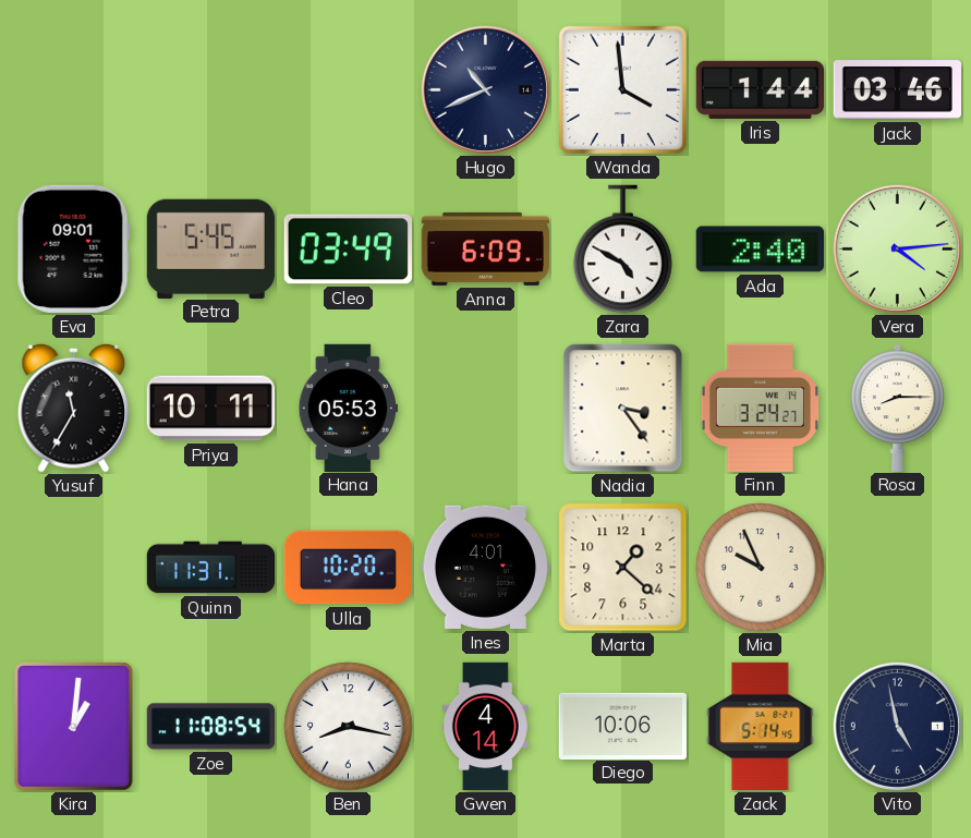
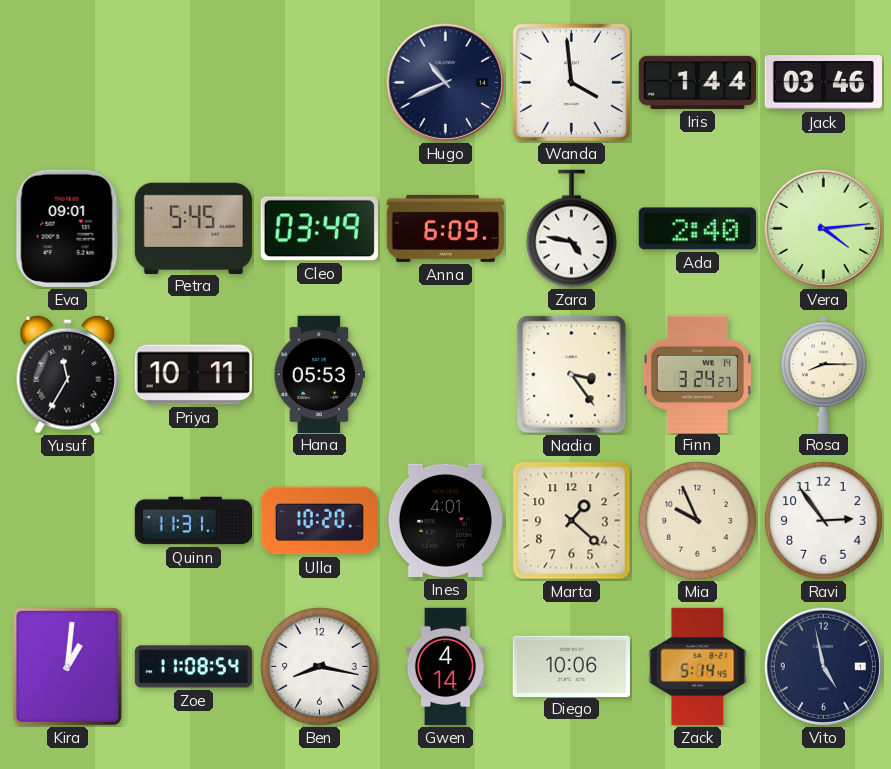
Zara: 4:50 -> 4:47
Ravi: none -> 2:54
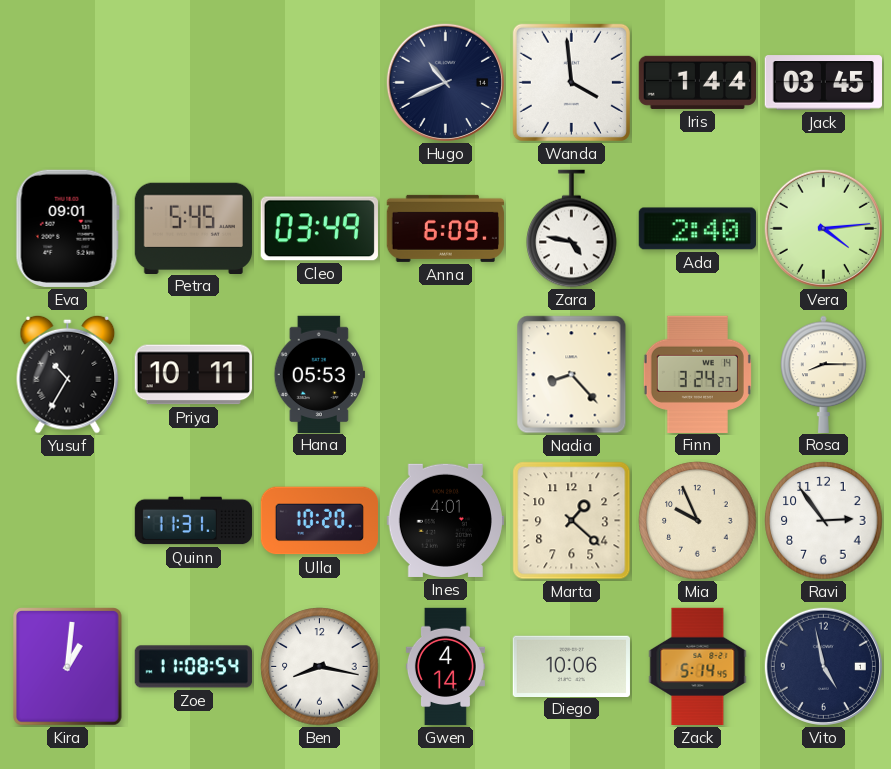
Jack: 03:46 -> 03:45
Yusuf: 11:35 -> 10:35
Nadia: 3:24 -> 8:23
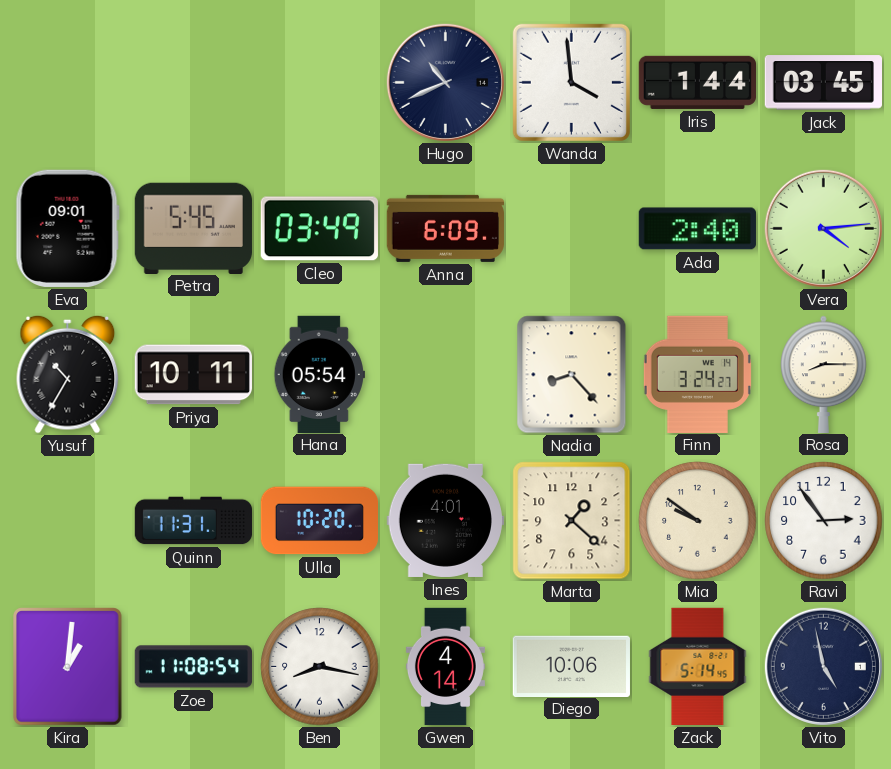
Zara: 4:47 -> none
Hana: 05:53 -> 05:54
Mia: 9:56 -> 9:51
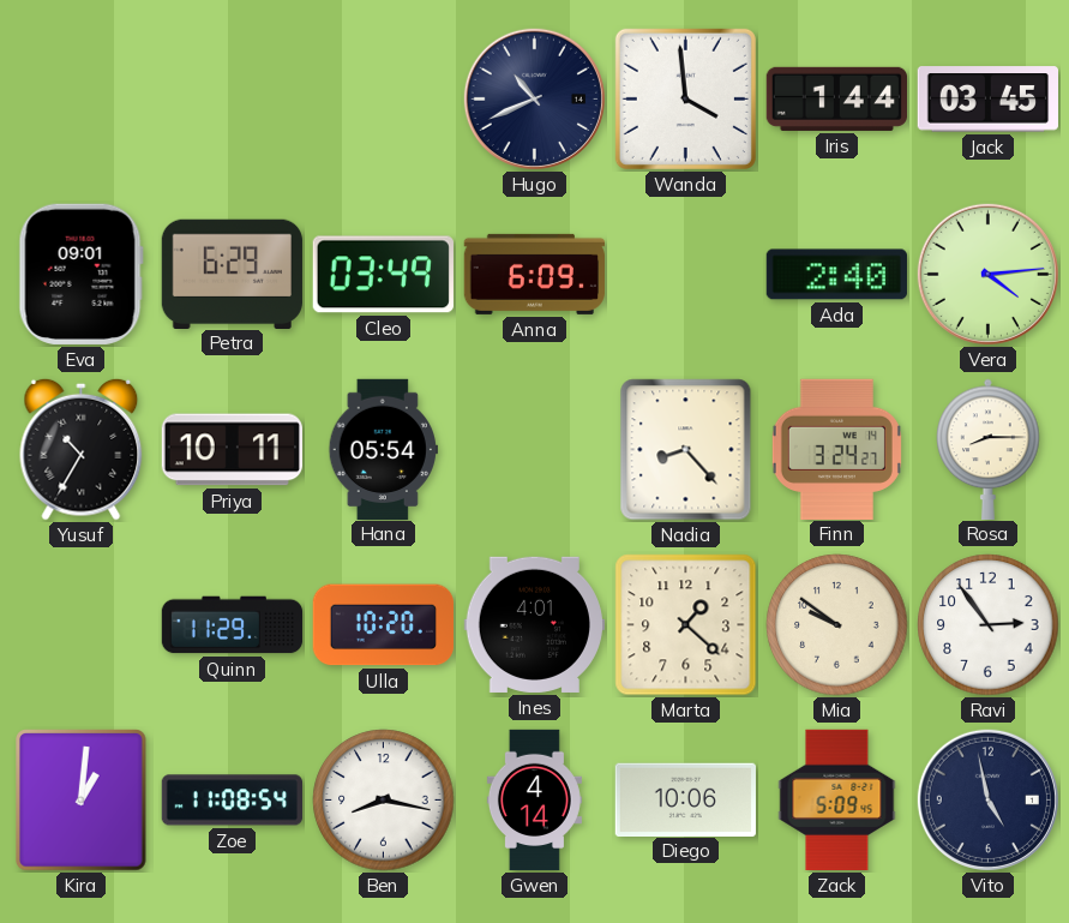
Petra: 5:45 -> 6:29
Quinn: 11:31 -> 11:29
Zack: 5:14 -> 5:09
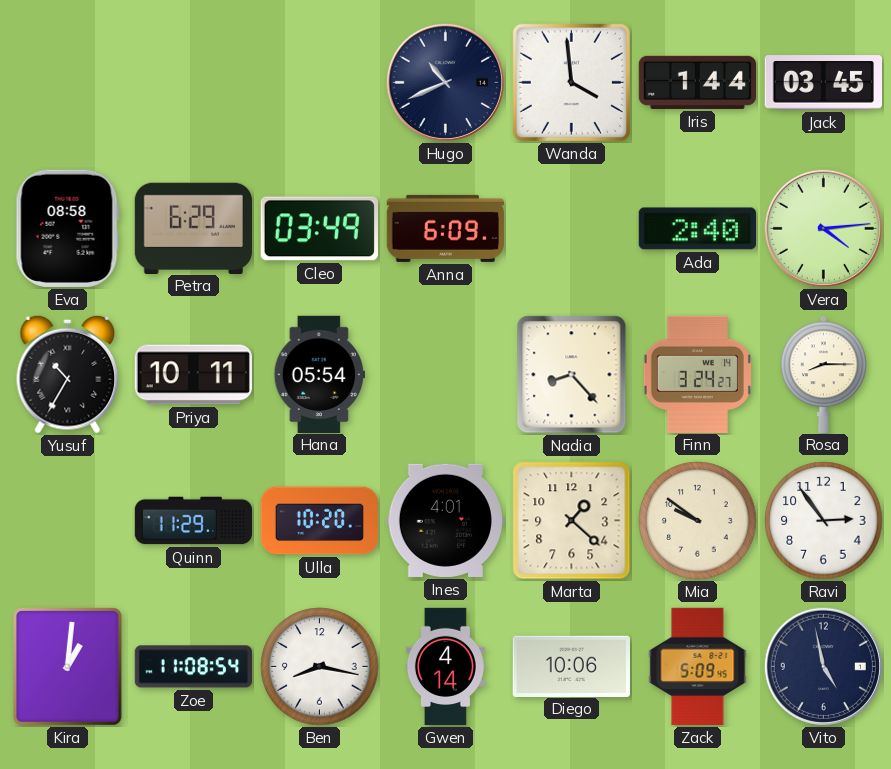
Eva: 09:01 -> 08:58
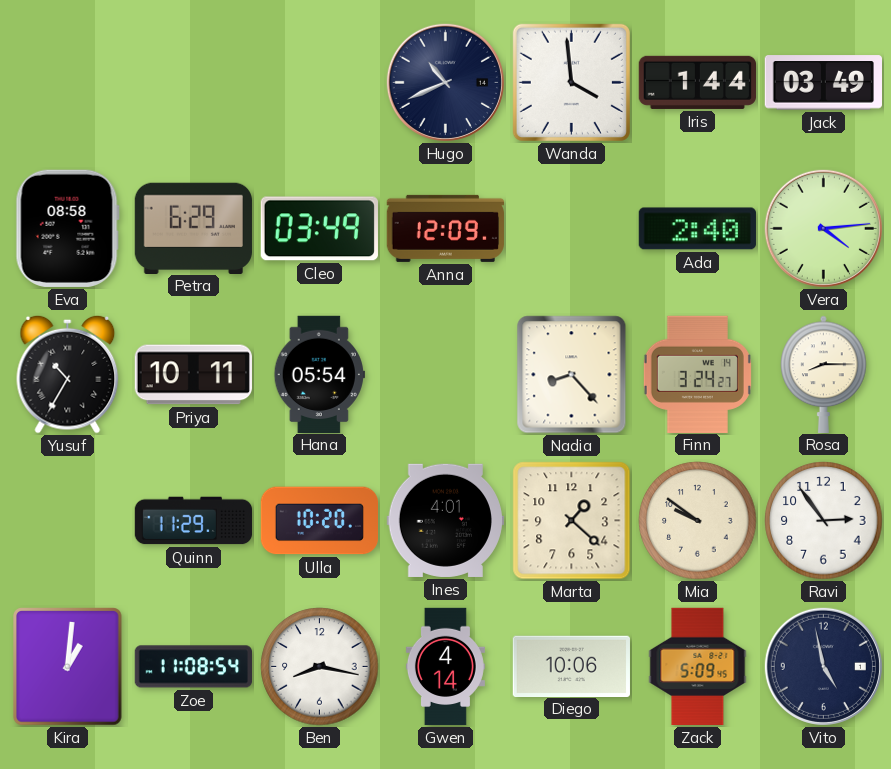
Jack: 03:45 -> 03:49
Anna: 6:09 -> 12:09
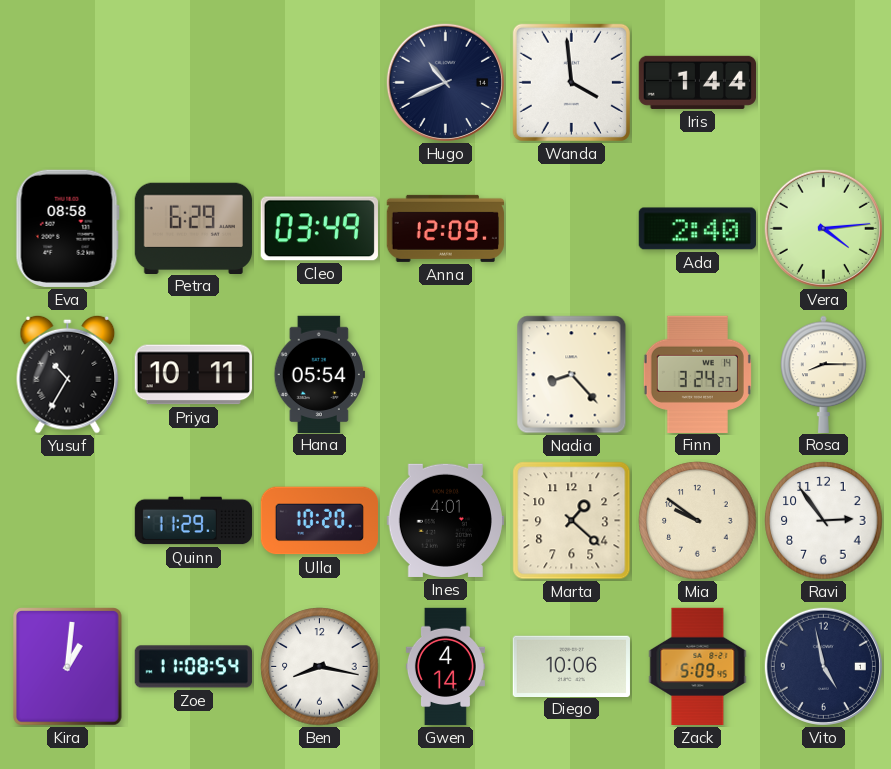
Jack: 03:49 -> none
